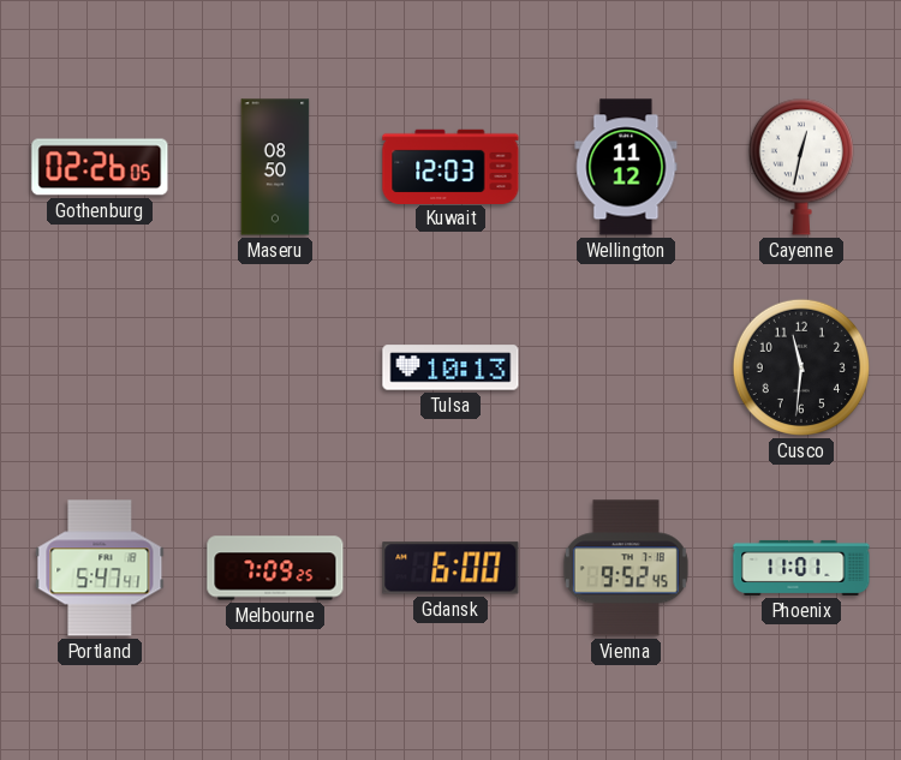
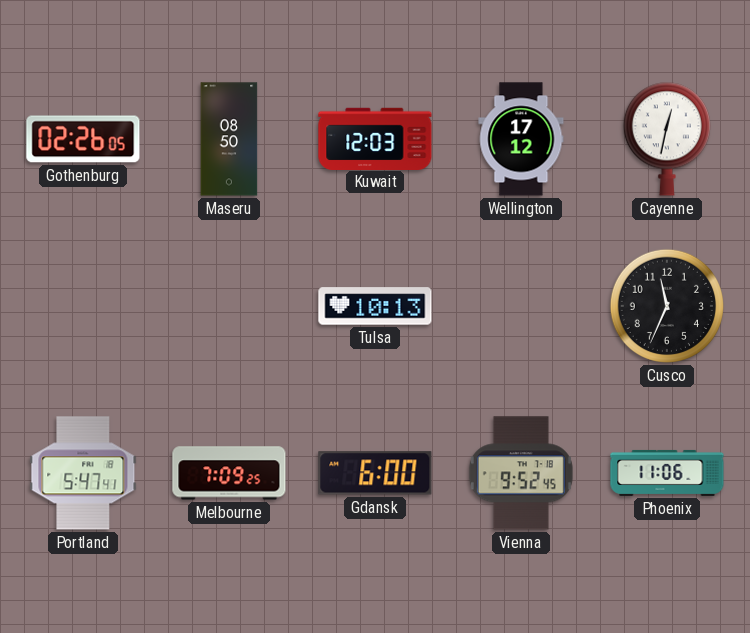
Wellington: 11:12 -> 17:12
Cusco: 11:31 -> 11:34
Phoenix: 11:01 -> 11:06
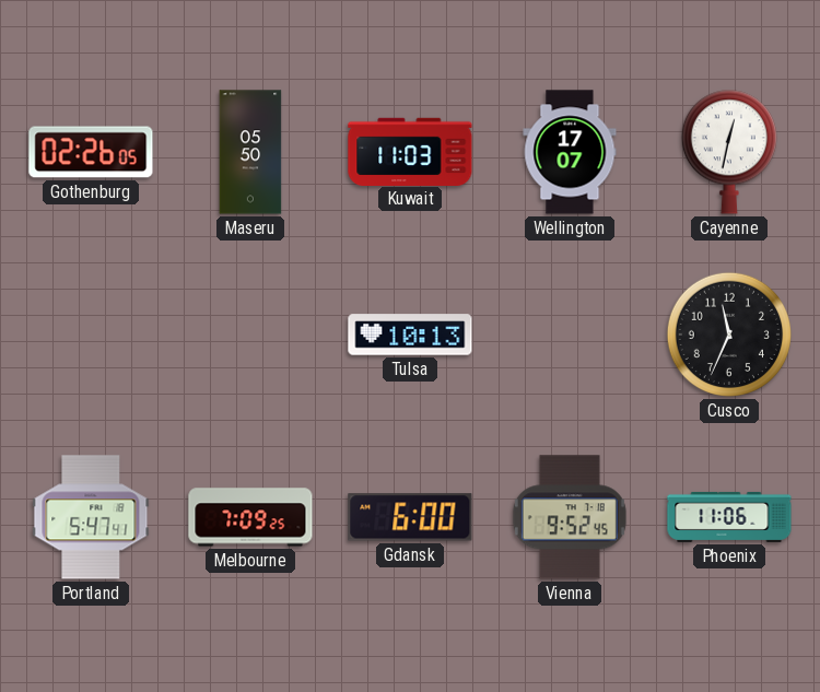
Maseru: 08:50 -> 05:50
Kuwait: 12:03 -> 11:03
Wellington: 17:12 -> 17:07
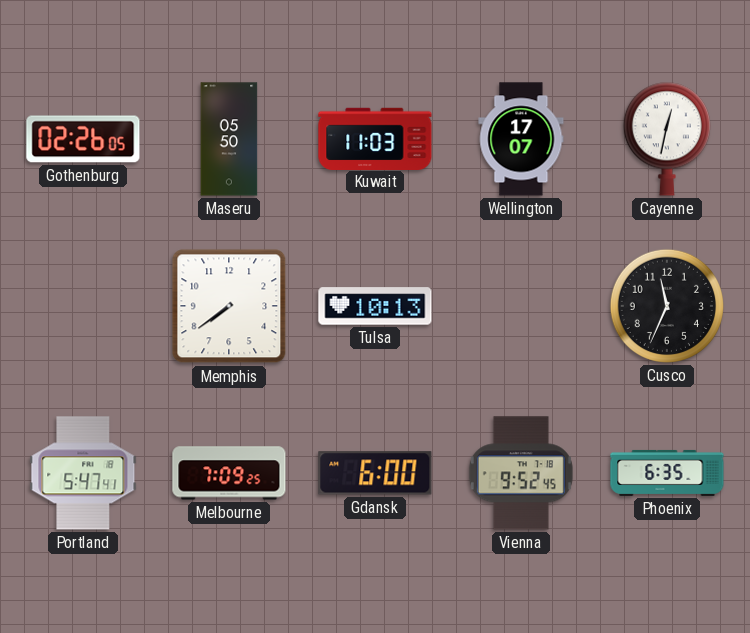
Memphis: none -> 7:39
Phoenix: 11:06 -> 6:35
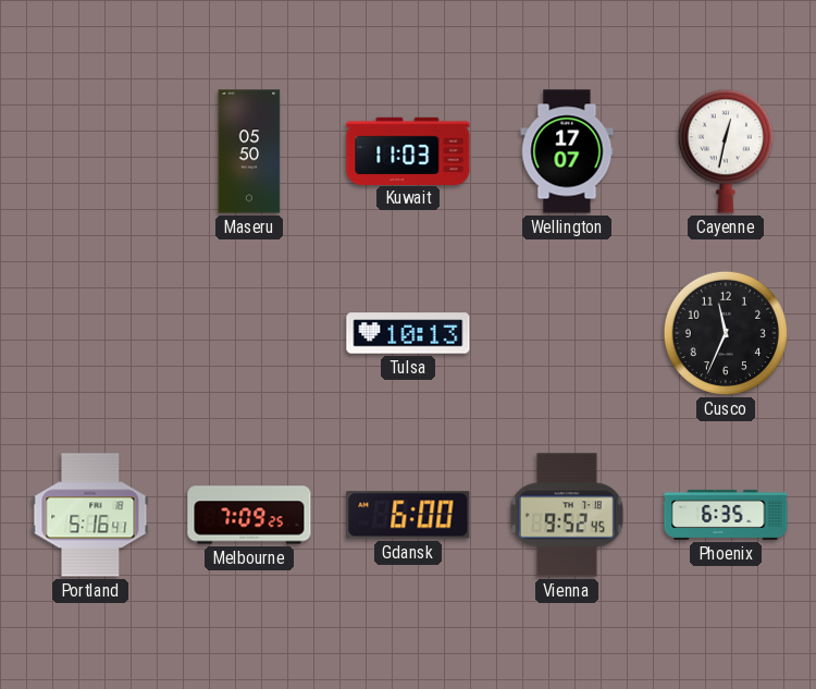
Gothenburg: 02:26 -> none
Memphis: 7:39 -> none
Portland: 5:47 -> 5:16
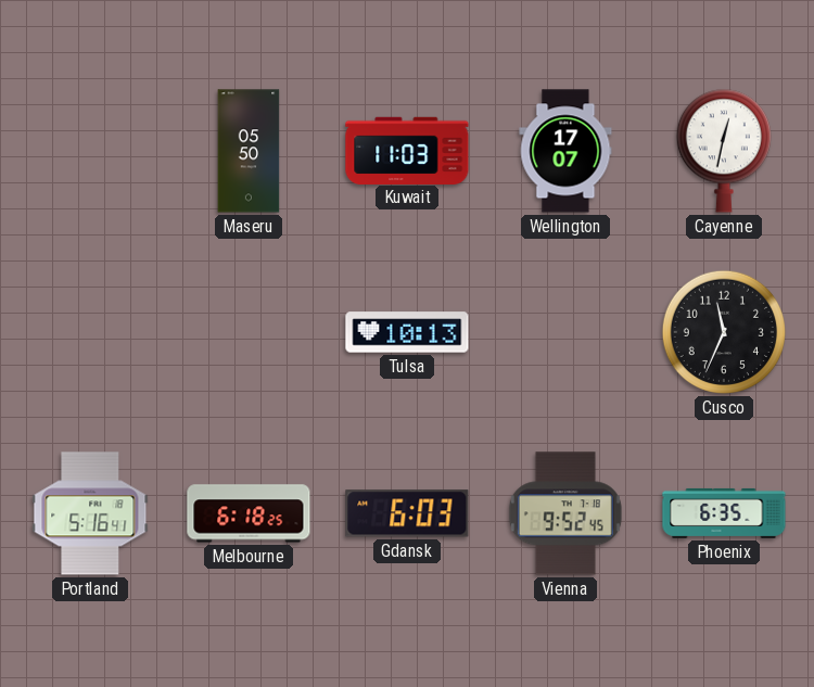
Melbourne: 7:09 -> 6:18
Gdansk: 6:00 -> 6:03
